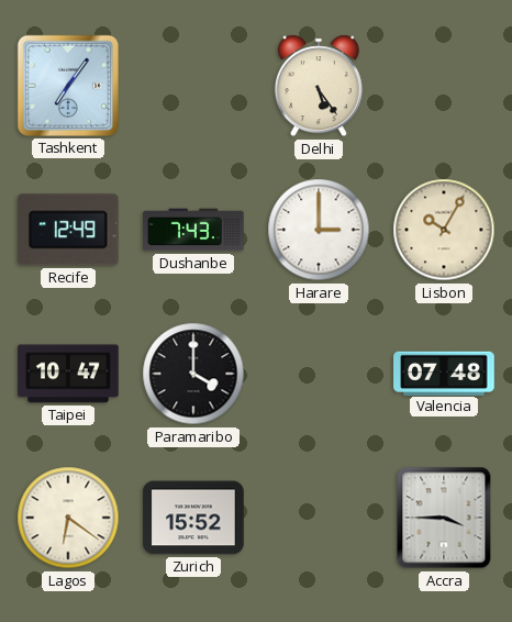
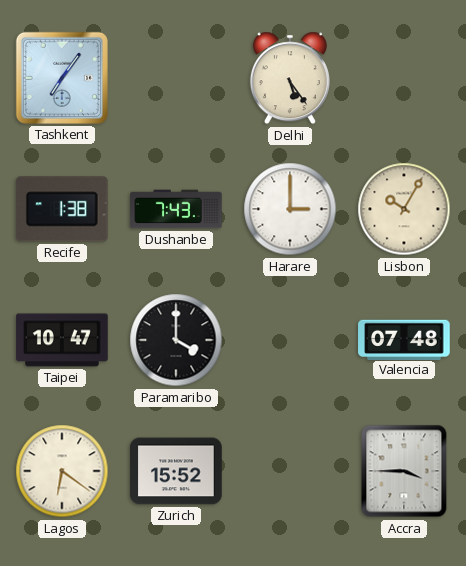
Recife: 12:49 -> 1:38
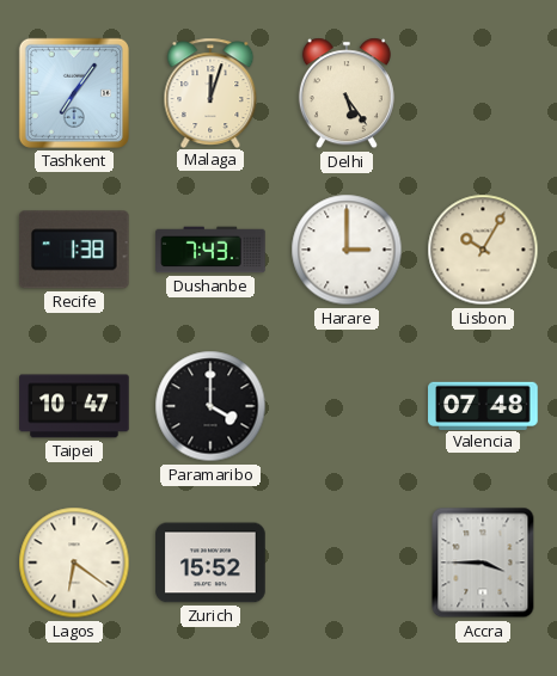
Malaga: none -> 12:03
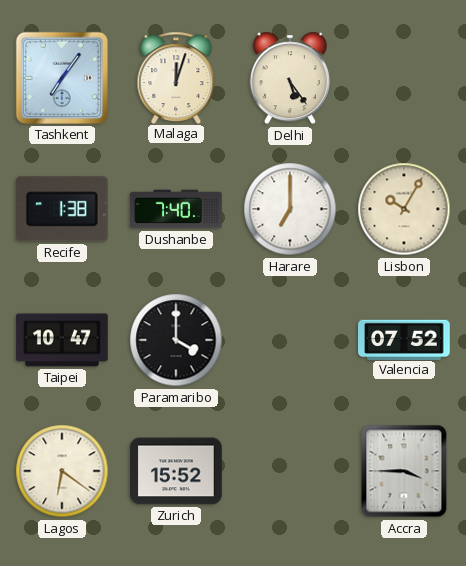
Dushanbe: 7:43 -> 7:40
Harare: 3:00 -> 7:00
Valencia: 07:48 -> 07:52
